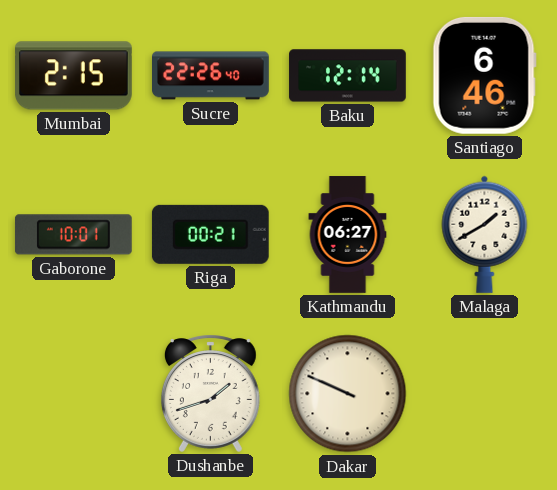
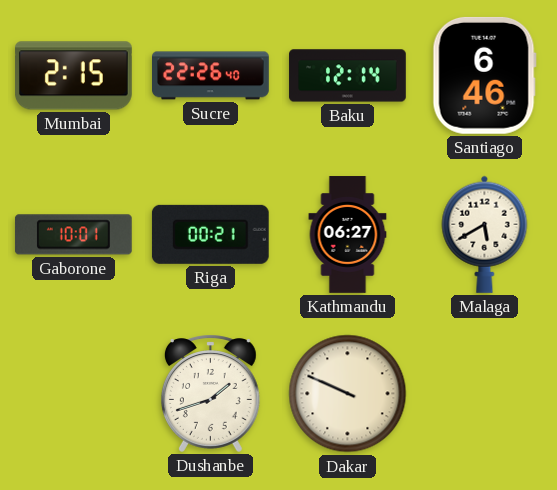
Malaga: 1:40 -> 5:40
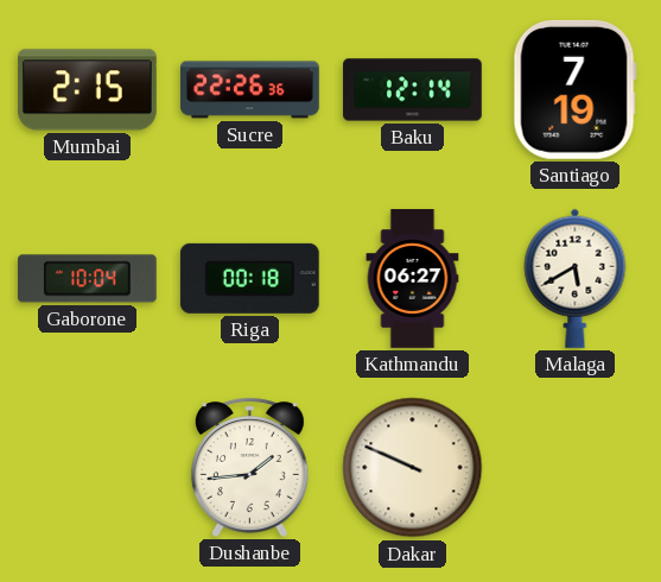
Sucre: 22:26:40 -> 22:26:36
Santiago: 6:46 -> 7:19
Gaborone: 10:01 -> 10:04
Riga: 00:21 -> 00:18
Dushanbe: 1:42 -> 1:44
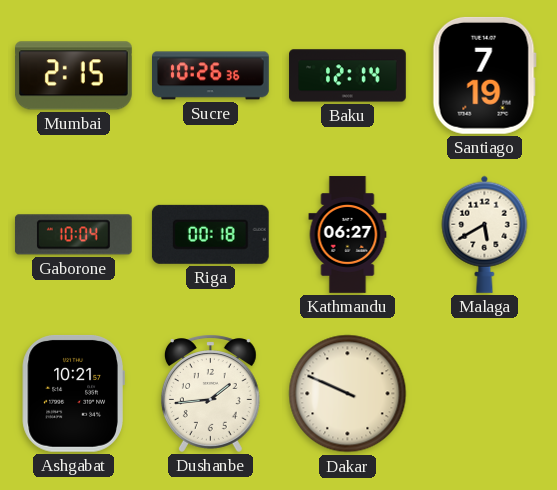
Sucre: 22:26 -> 10:26
Ashgabat: none -> 10:21
